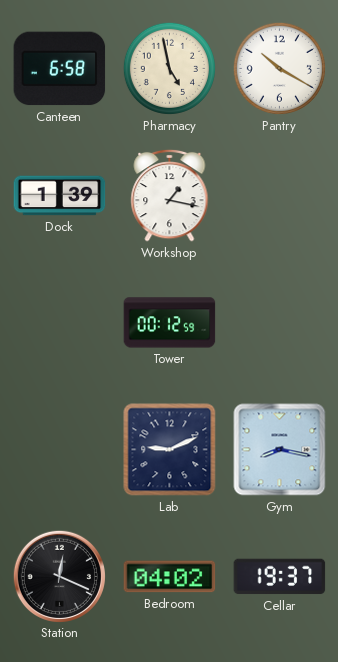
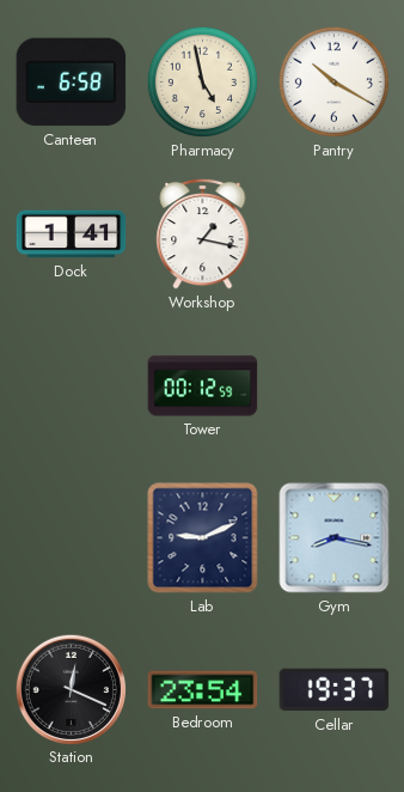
Dock: 1:39 -> 1:41
Bedroom: 04:02 -> 23:54
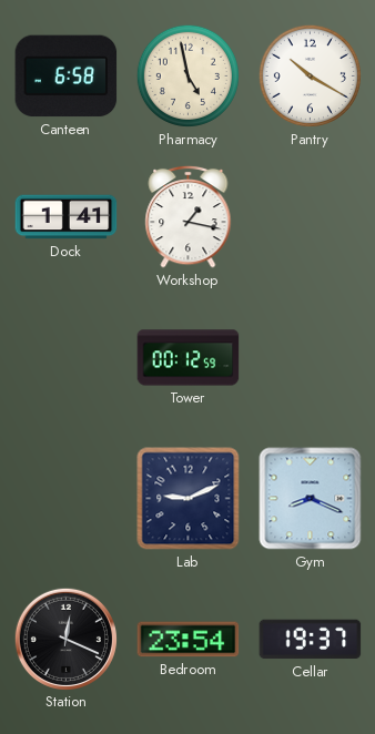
Gym: 8:17 -> 8:19
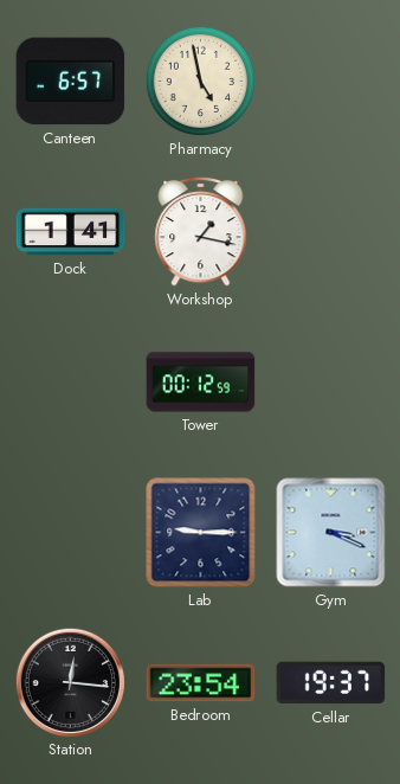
Canteen: 6:58 -> 6:57
Pantry: 10:20 -> none
Lab: 9:11 -> 9:15
Gym: 8:19 -> 3:19
Station: 12:19 -> 12:16
